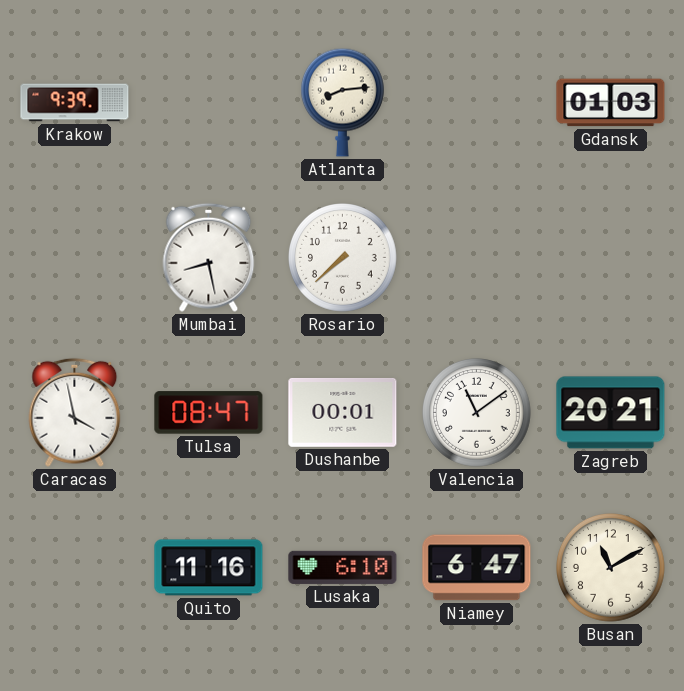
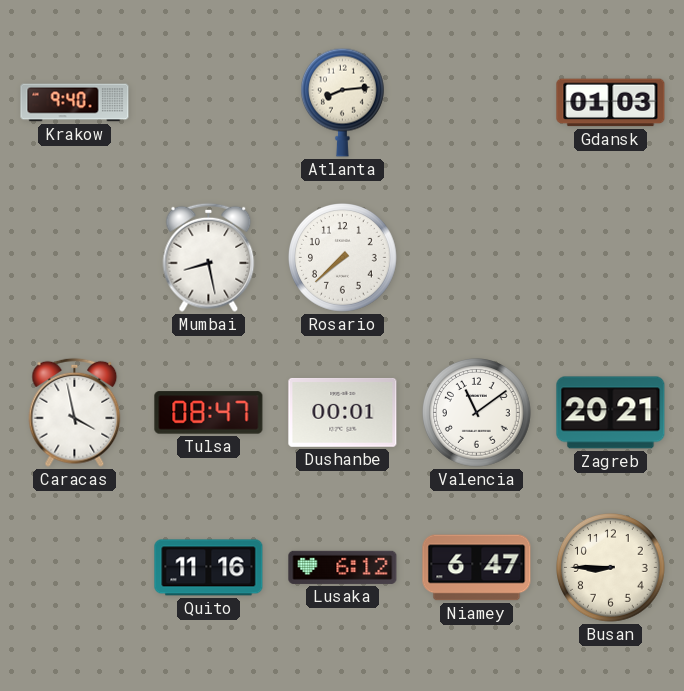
Krakow: 9:39 -> 9:40
Lusaka: 6:10 -> 6:12
Busan: 11:10 -> 8:45
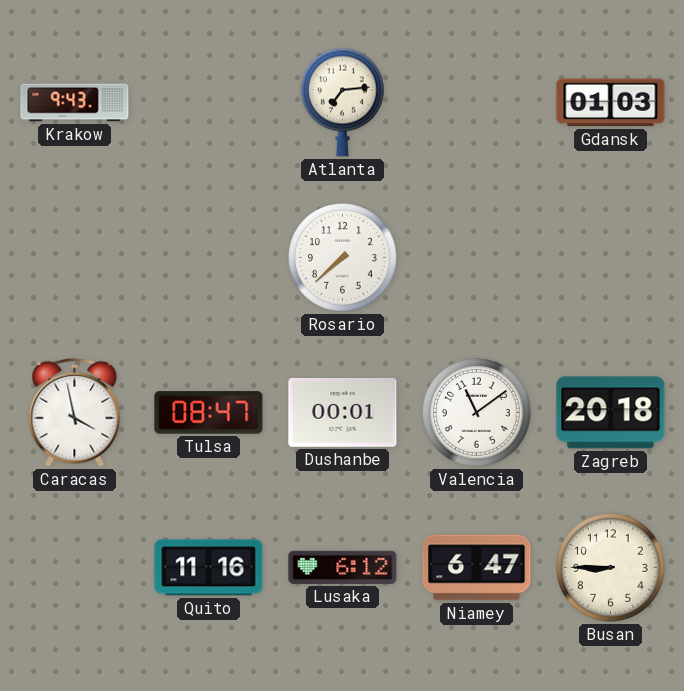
Krakow: 9:40 -> 9:43
Atlanta: 8:14 -> 7:14
Mumbai: 8:28 -> none
Zagreb: 20:21 -> 20:18
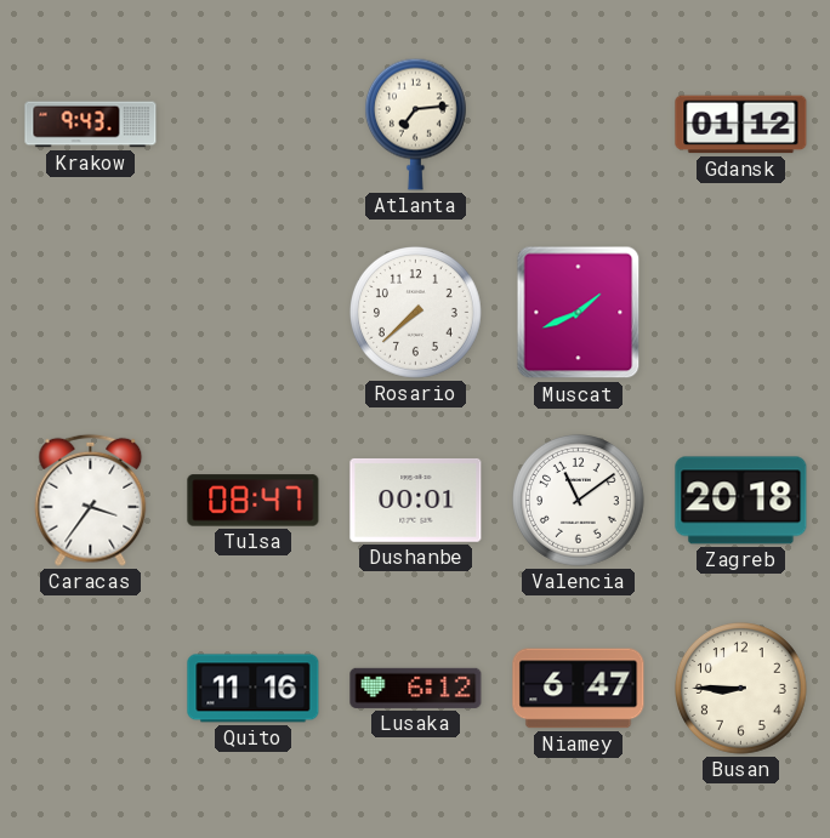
Gdansk: 01:03 -> 01:12
Muscat: none -> 1:41
Caracas: 3:58 -> 3:36
